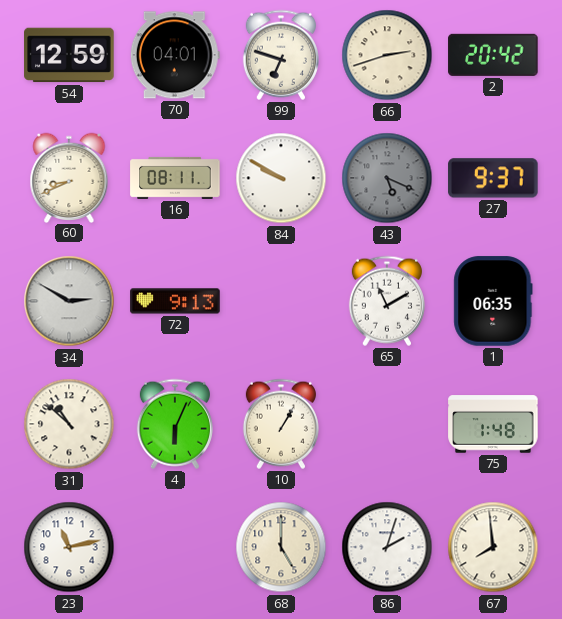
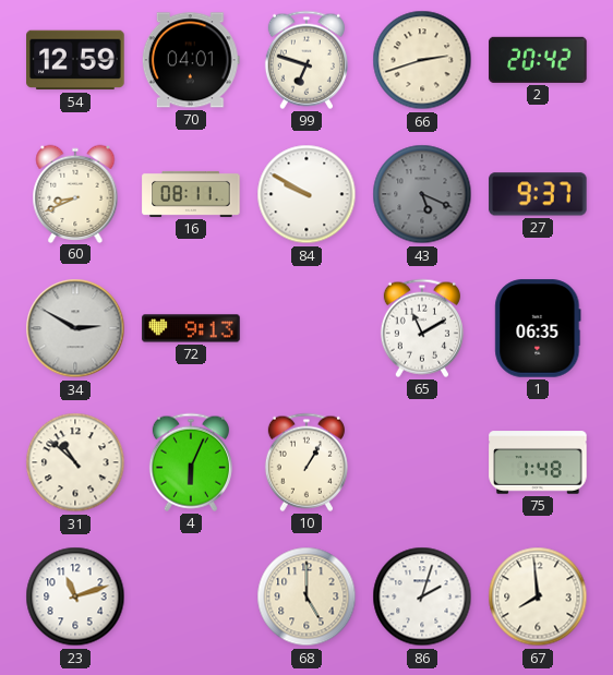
23: 11:13 -> 11:12
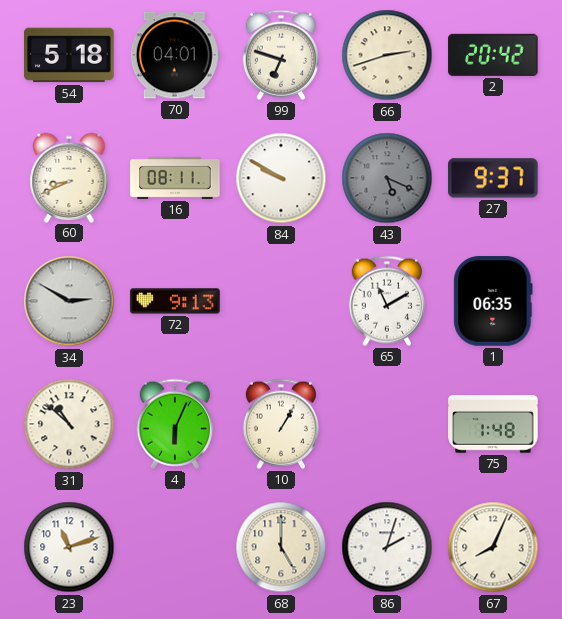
54: 12:59 -> 5:18
67: 7:59 -> 8:04
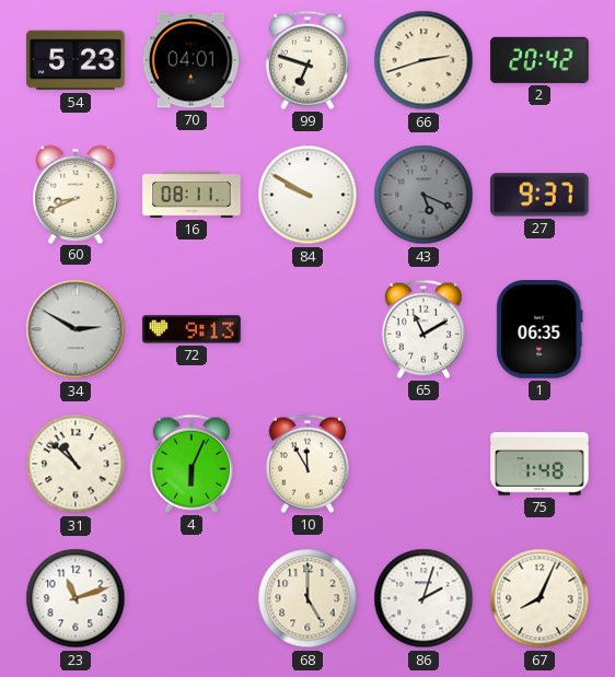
54: 5:18 -> 5:23
10: 1:05 -> 11:55
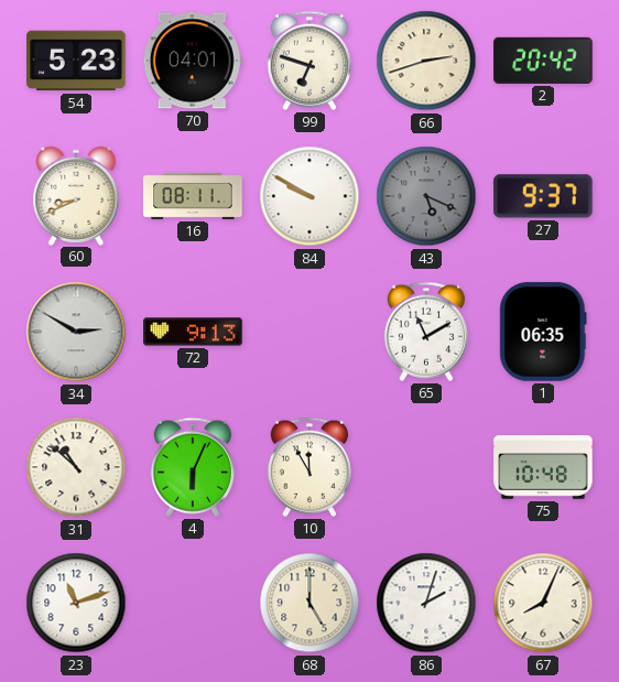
75: 1:48 -> 10:48
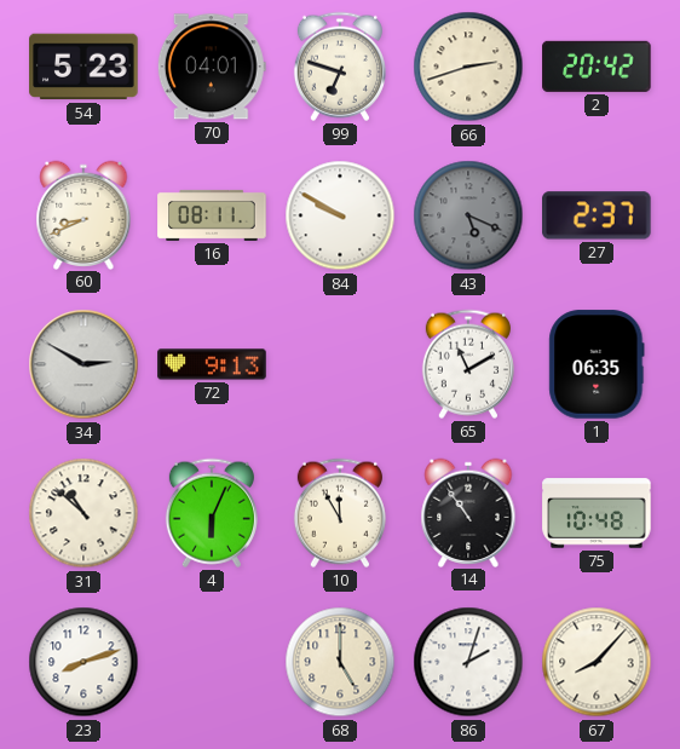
27: 9:37 -> 2:37
14: none -> 10:54
23: 11:12 -> 8:12
67: 8:04 -> 8:07
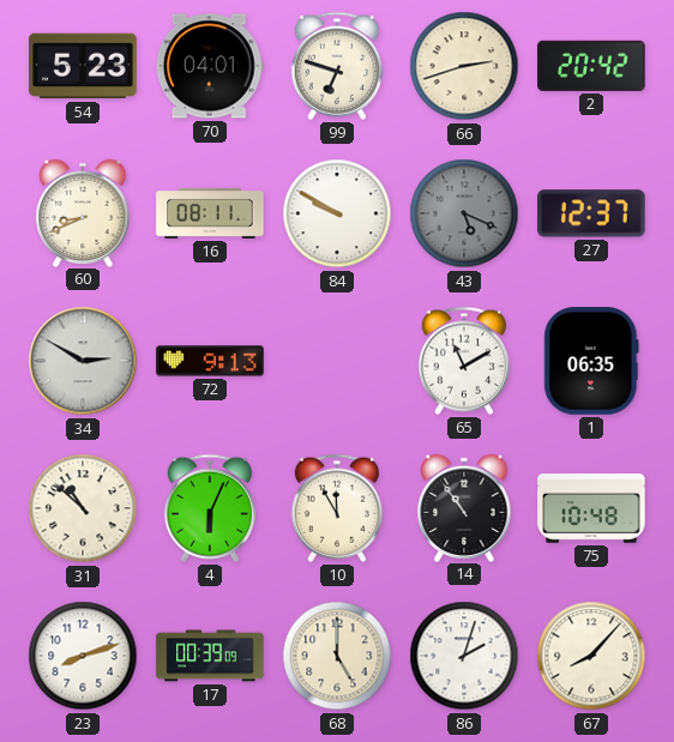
27: 2:37 -> 12:37
17: none -> 00:39
